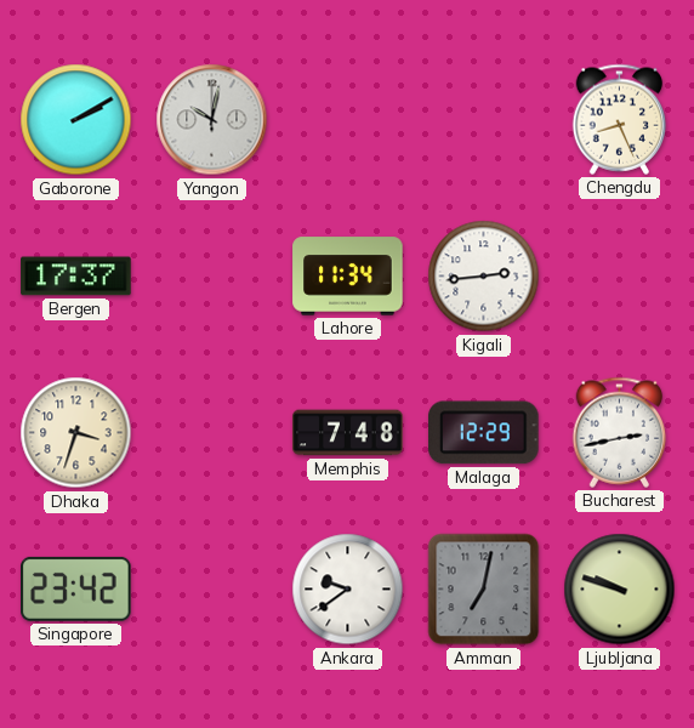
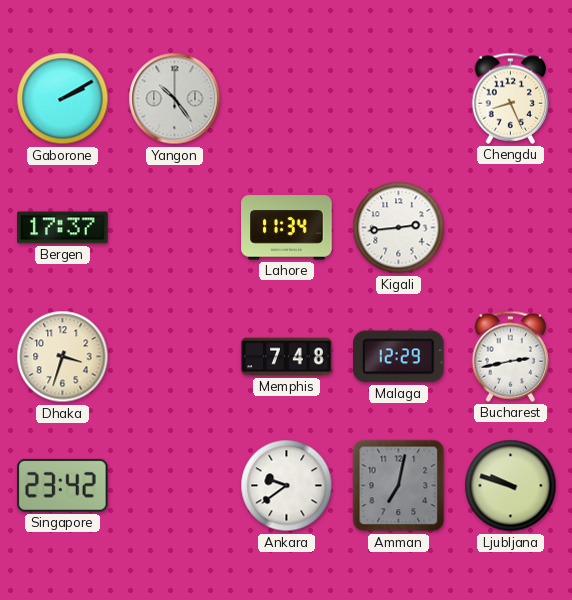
Yangon: 10:02 -> 10:24
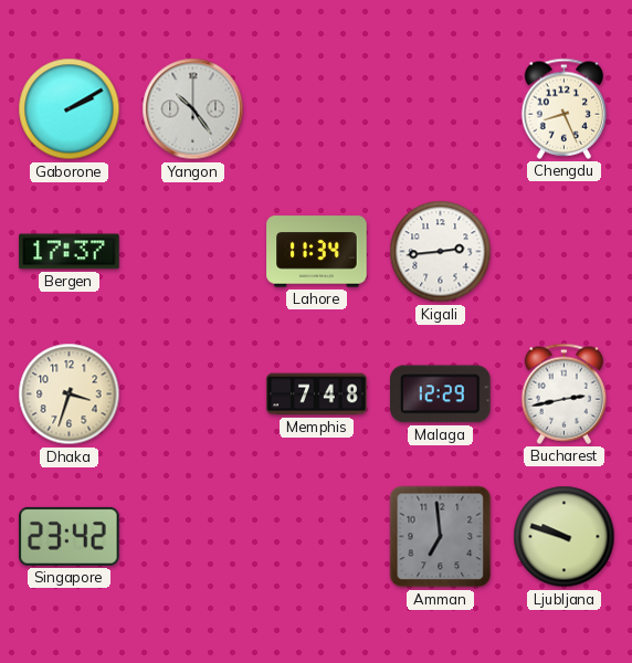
Ankara: 9:39 -> none
Amman: 7:02 -> 6:59
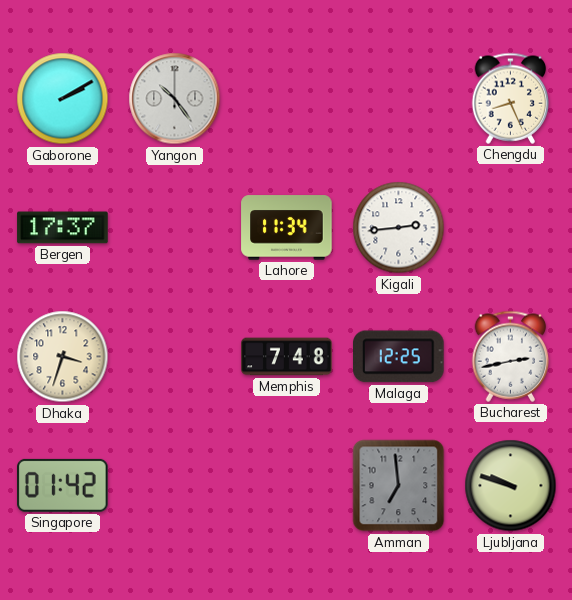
Malaga: 12:29 -> 12:25
Singapore: 23:42 -> 01:42
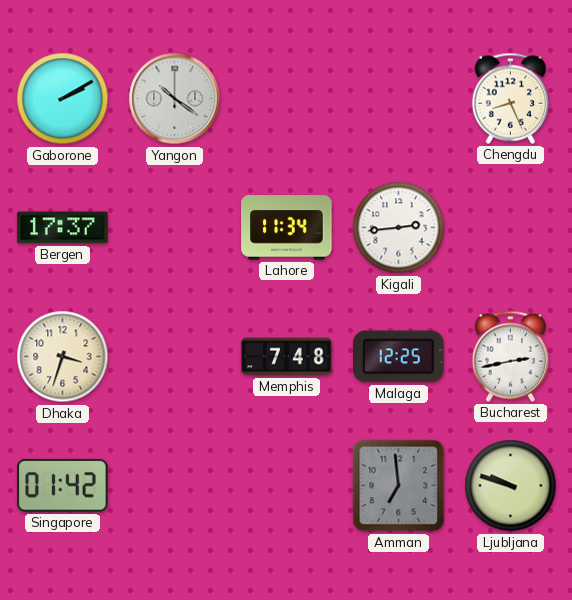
Yangon: 10:24 -> 10:21
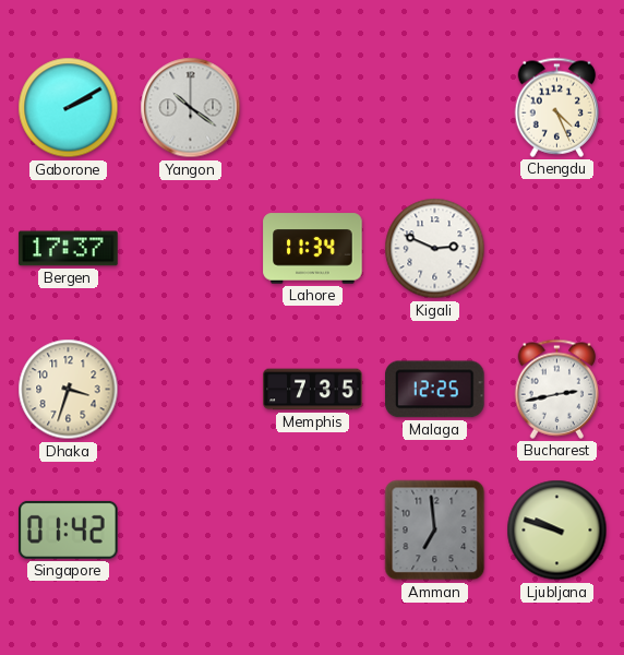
Chengdu: 8:26 -> 4:26
Kigali: 2:44 -> 2:49
Memphis: 7:48 -> 7:35
